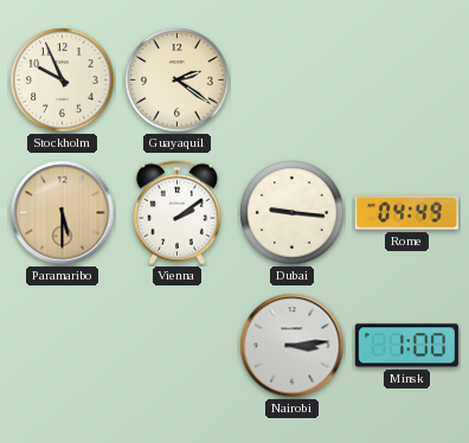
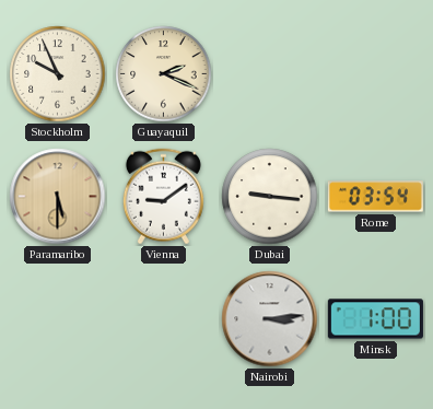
Guayaquil: 2:21 -> 2:19
Vienna: 2:09 -> 9:09
Rome: 04:49 -> 03:54
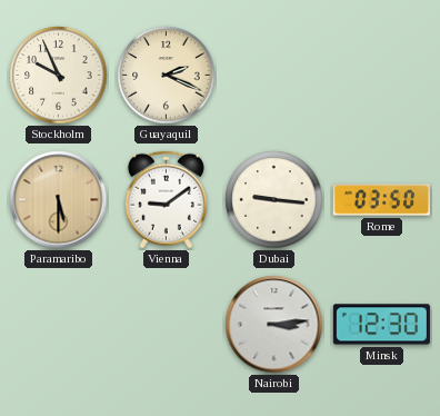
Rome: 03:54 -> 03:50
Minsk: 1:00 -> 12:30
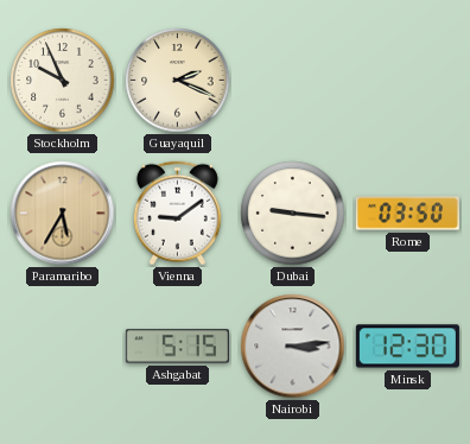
Paramaribo: 5:30 -> 5:35
Ashgabat: none -> 5:15
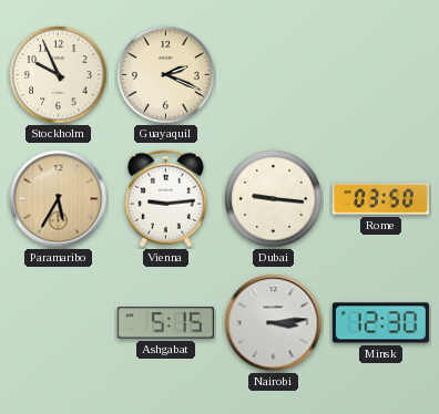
Vienna: 9:09 -> 9:14
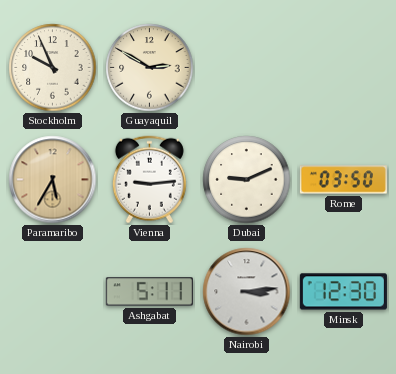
Guayaquil: 2:19 -> 2:50
Dubai: 9:16 -> 9:11
Ashgabat: 5:15 -> 5:11
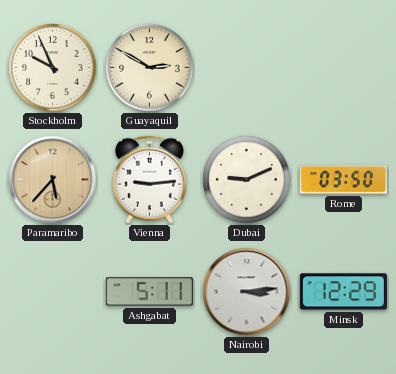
Paramaribo: 5:35 -> 5:37
Minsk: 12:30 -> 12:29
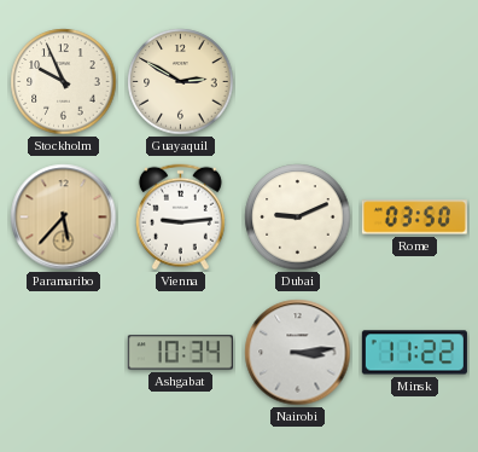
Ashgabat: 5:11 -> 10:34
Minsk: 12:29 -> 11:22
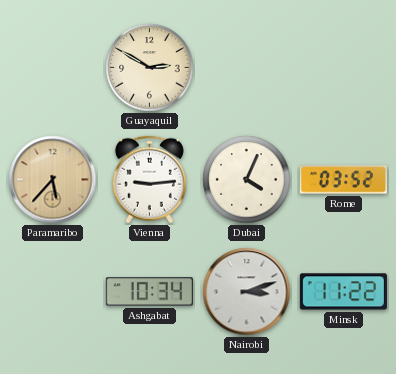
Stockholm: 9:56 -> none
Dubai: 9:11 -> 4:04
Rome: 03:50 -> 03:52
Nairobi: 3:14 -> 3:12
